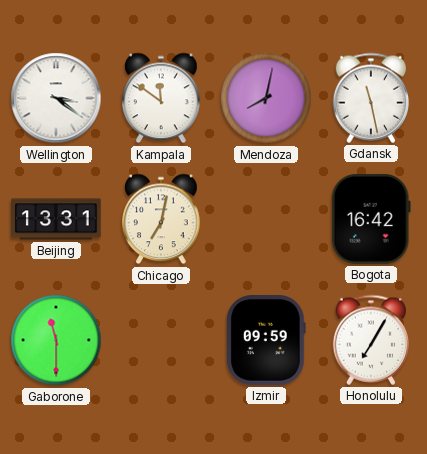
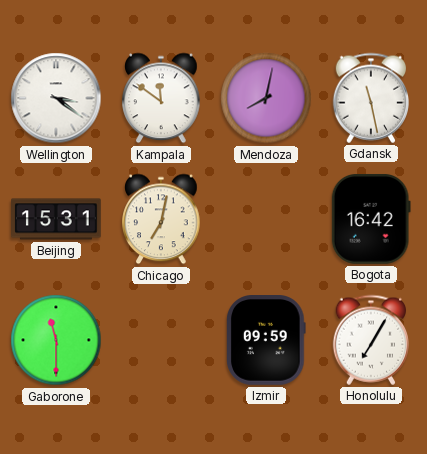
Beijing: 13:31 -> 15:31
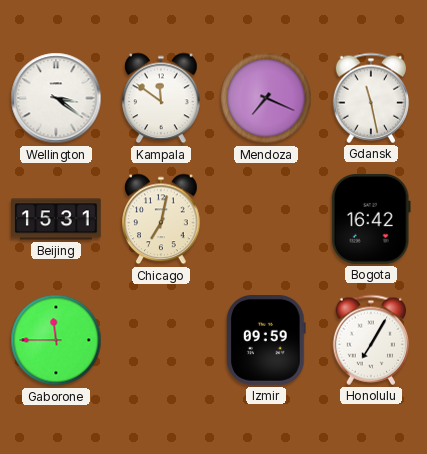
Mendoza: 8:02 -> 7:19
Gaborone: 11:30 -> 11:45
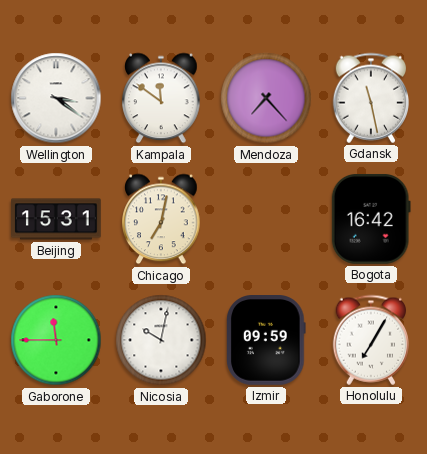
Mendoza: 7:19 -> 7:23
Nicosia: none -> 10:02
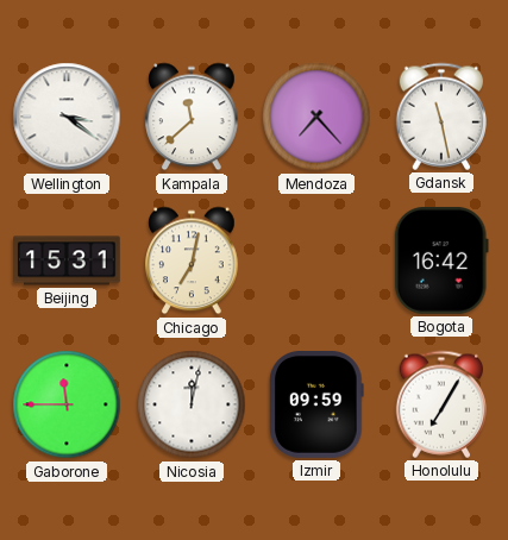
Kampala: 11:51 -> 11:38
Nicosia: 10:02 -> 12:02
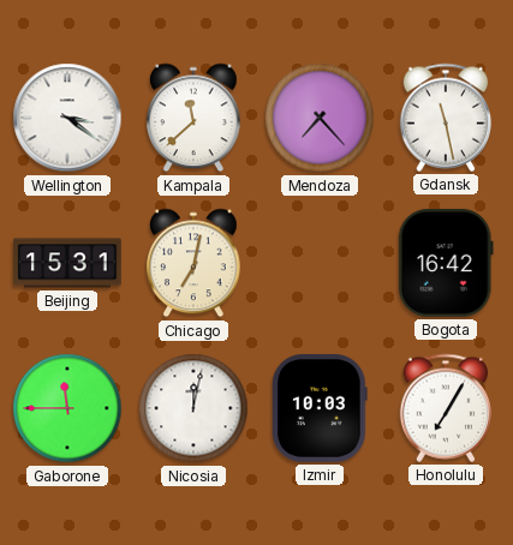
Izmir: 09:59 -> 10:03
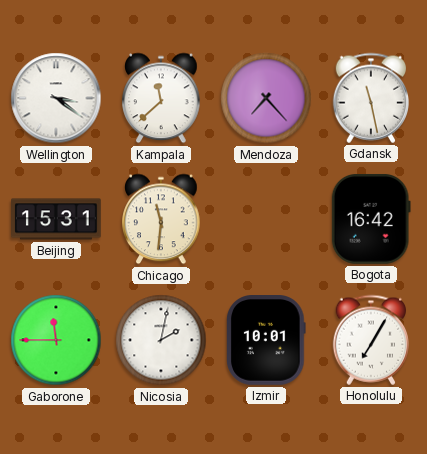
Chicago: 7:02 -> 11:31
Nicosia: 12:02 -> 2:02
Izmir: 10:03 -> 10:01
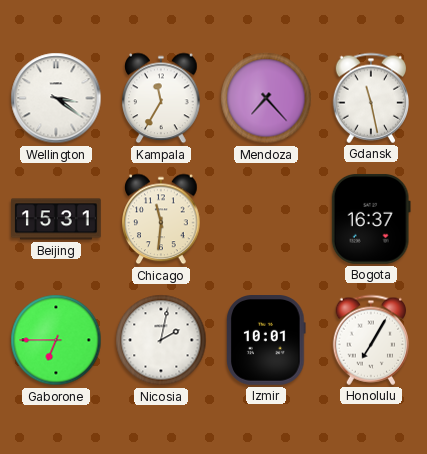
Kampala: 11:38 -> 11:35
Bogota: 16:42 -> 16:37
Gaborone: 11:45 -> 6:45
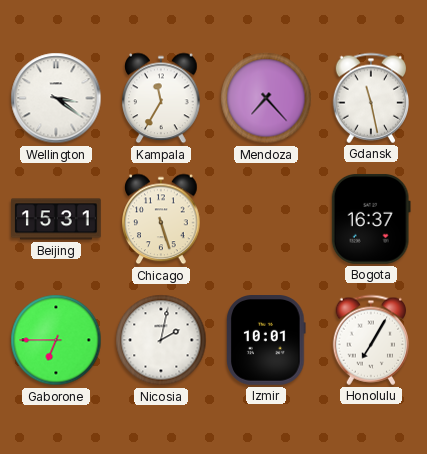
Chicago: 11:31 -> 5:27
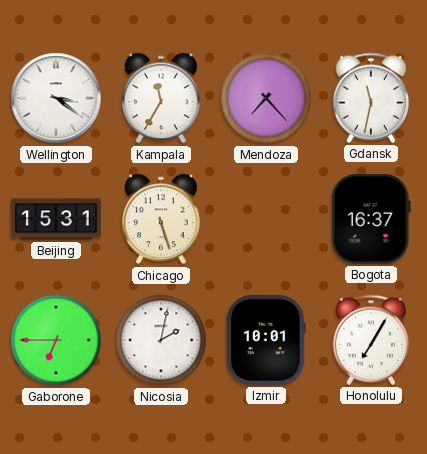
Gdansk: 11:28 -> 11:32
